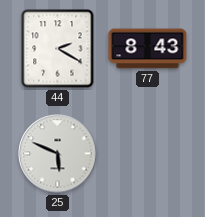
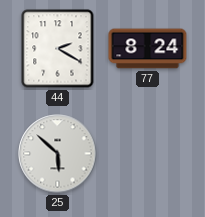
77: 8:43 -> 8:24
25: 5:49 -> 5:52
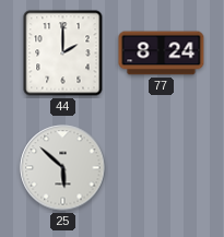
44: 2:20 -> 2:00
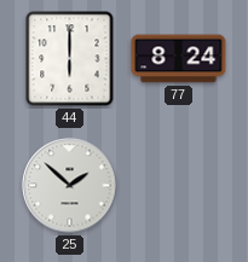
44: 2:00 -> 6:00
25: 5:52 -> 1:52
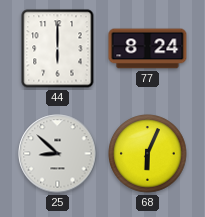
25: 1:52 -> 8:52
68: none -> 6:04
